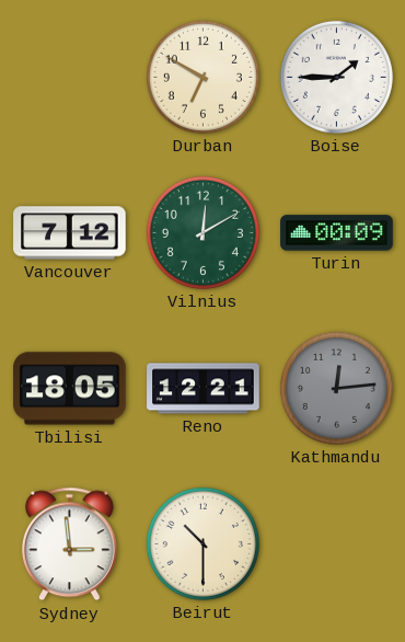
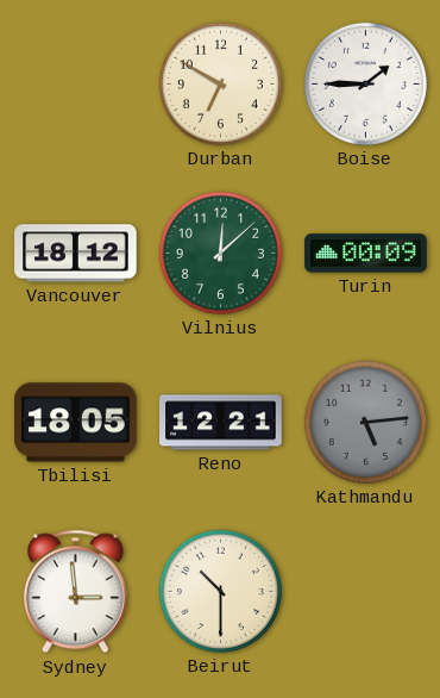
Vancouver: 7:12 -> 18:12
Vilnius: 12:10 -> 12:08
Kathmandu: 12:14 -> 5:14
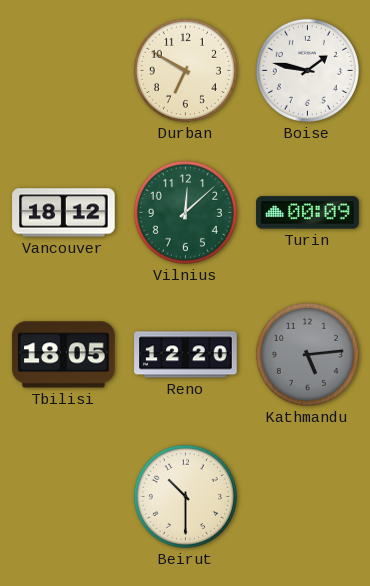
Boise: 1:45 -> 1:47
Reno: 12:21 -> 12:20
Sydney: 2:59 -> none
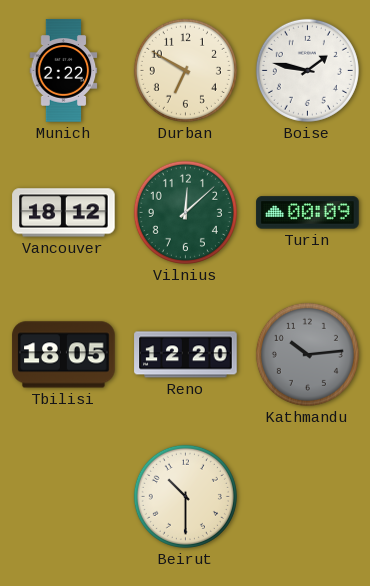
Munich: none -> 2:22
Kathmandu: 5:14 -> 10:14
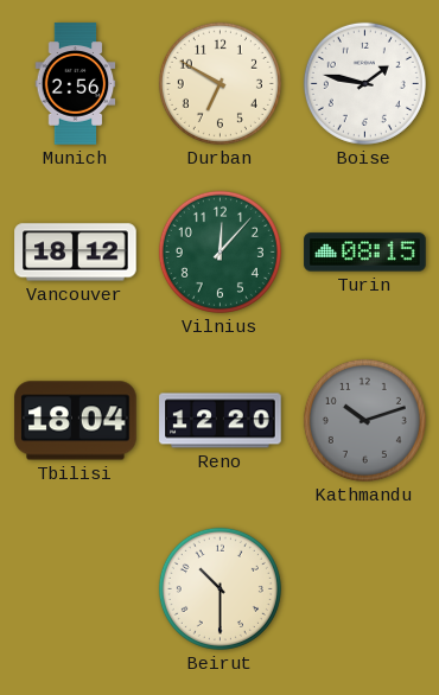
Munich: 2:22 -> 2:56
Vilnius: 12:08 -> 12:07
Turin: 00:09 -> 08:15
Tbilisi: 18:05 -> 18:04
Kathmandu: 10:14 -> 10:12
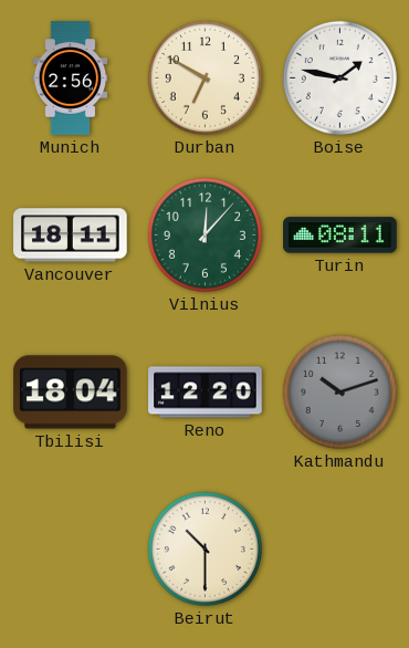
Vancouver: 18:12 -> 18:11
Turin: 08:15 -> 08:11
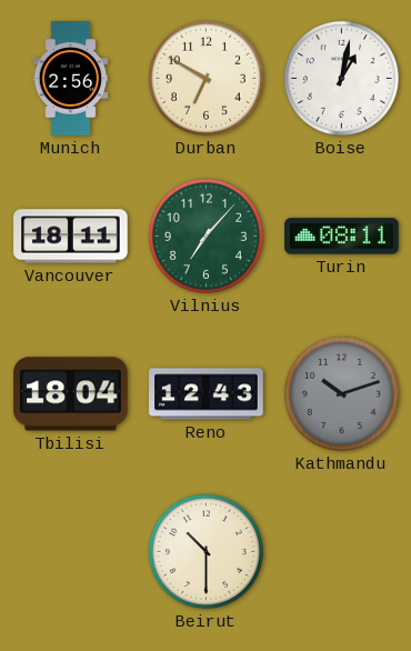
Boise: 1:47 -> 1:02
Vilnius: 12:07 -> 7:07
Reno: 12:20 -> 12:43
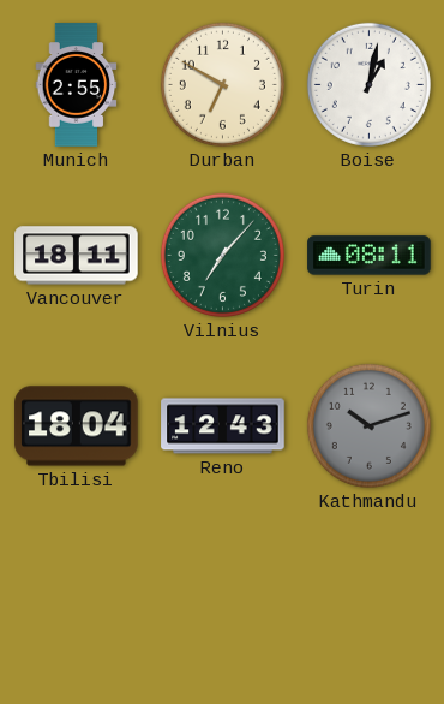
Munich: 2:56 -> 2:55
Beirut: 10:30 -> none
